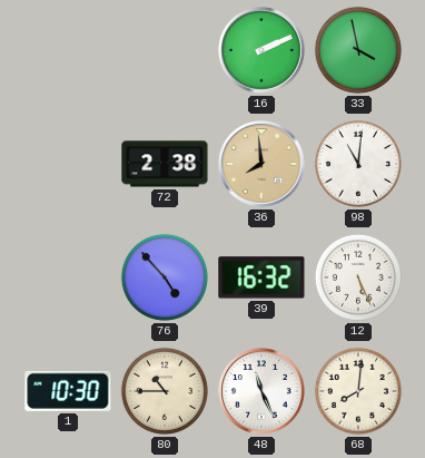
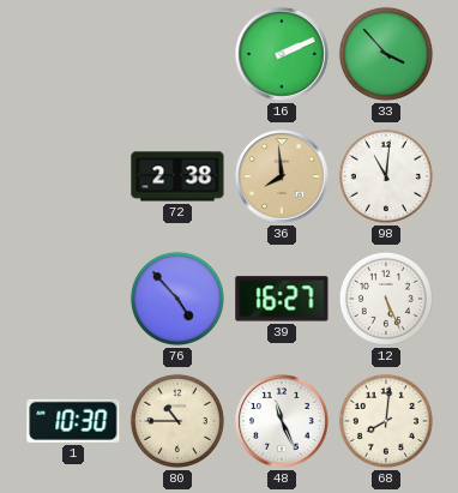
33: 3:58 -> 3:53
39: 16:32 -> 16:27
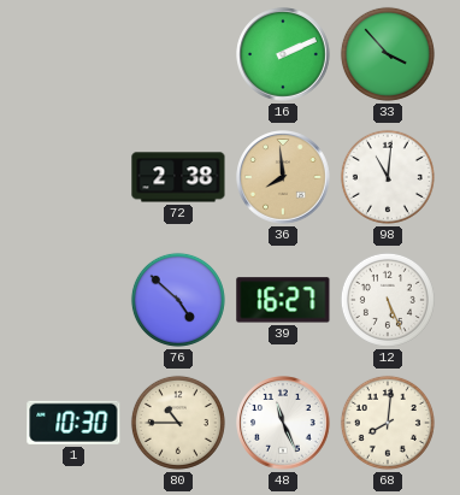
76: 4:53 -> 4:52
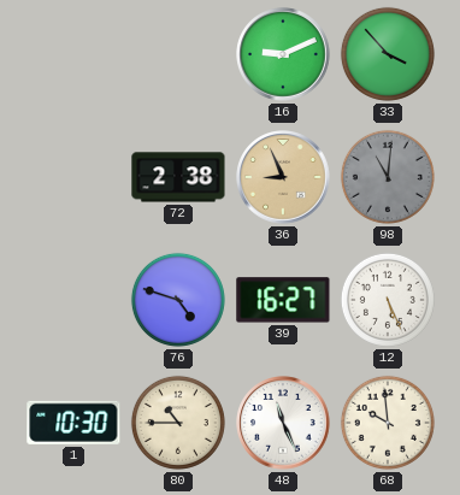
16: 2:11 -> 9:11
36: 7:59 -> 8:56
98 dial: white -> grey
76: 4:52 -> 4:48
68: 8:01 -> 9:59
